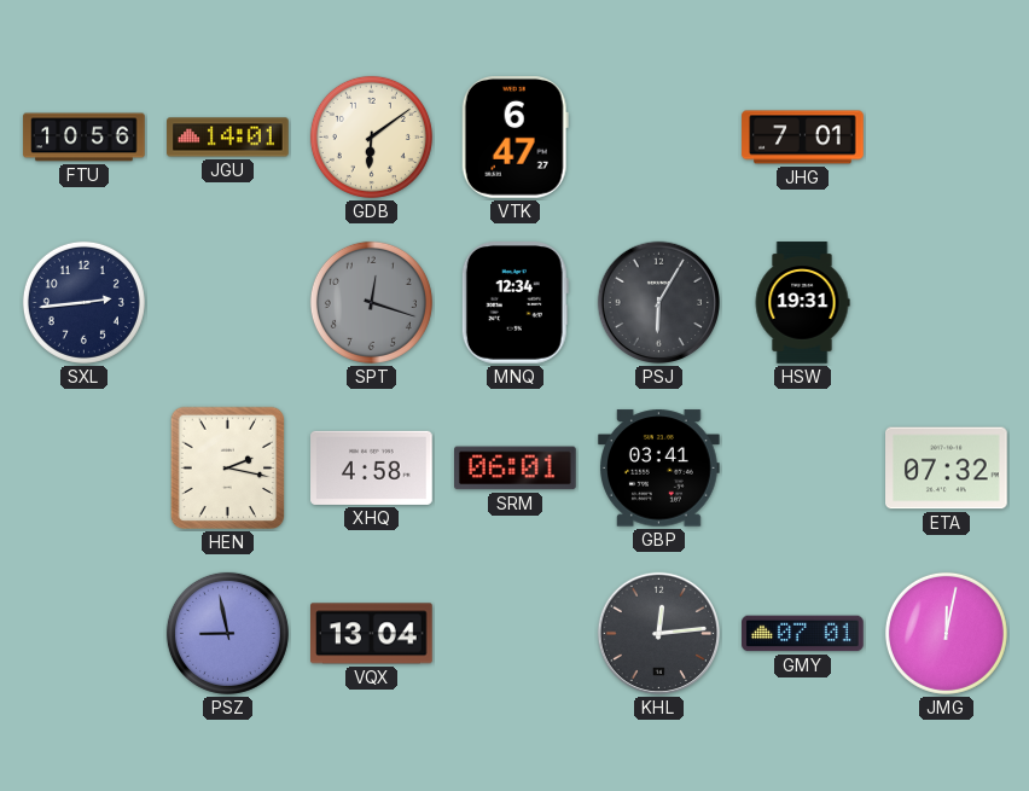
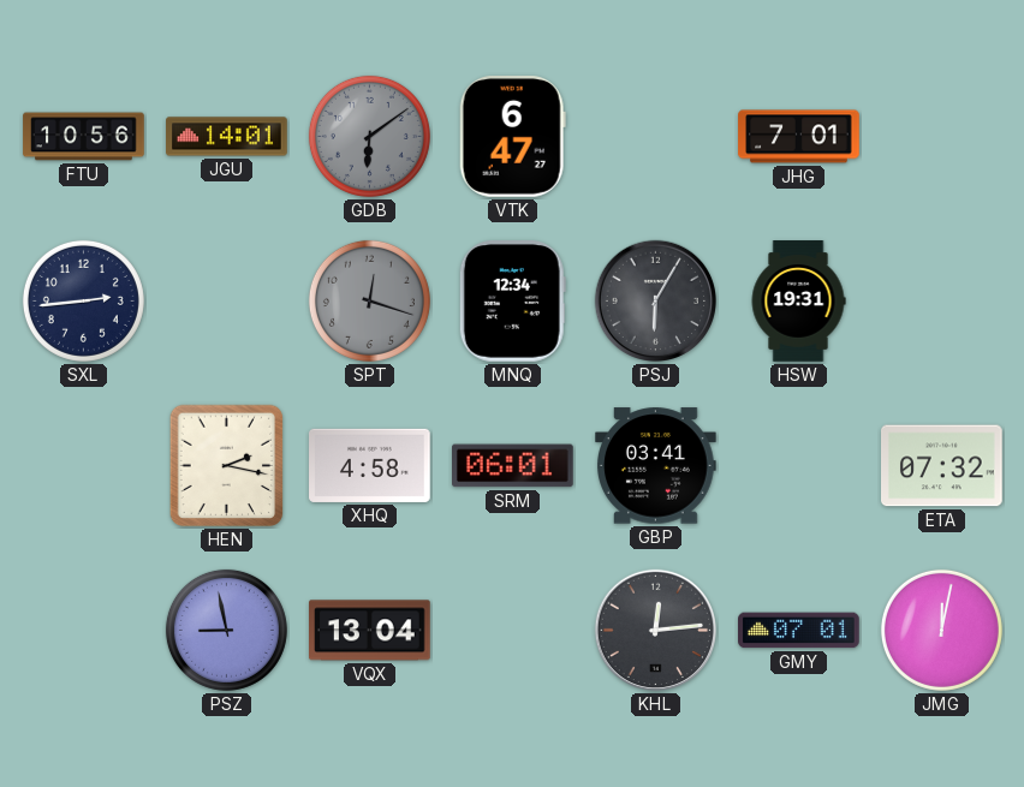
GDB dial: cream -> grey
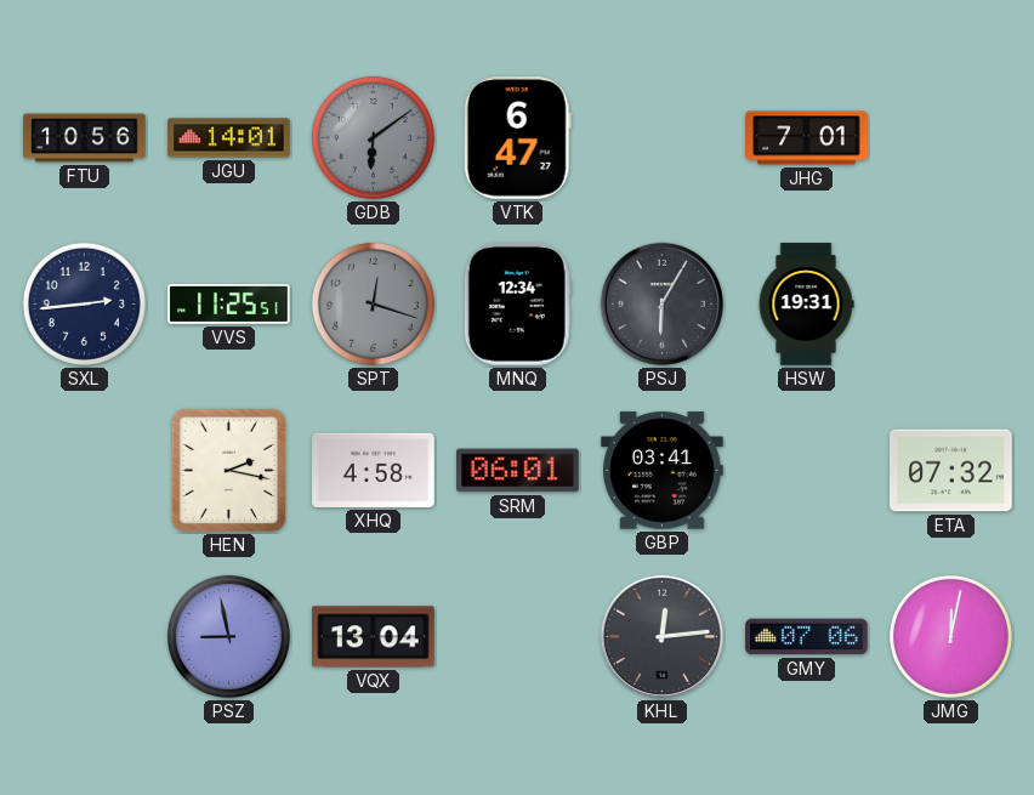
VVS: none -> 11:25
GMY: 07:01 -> 07:06
